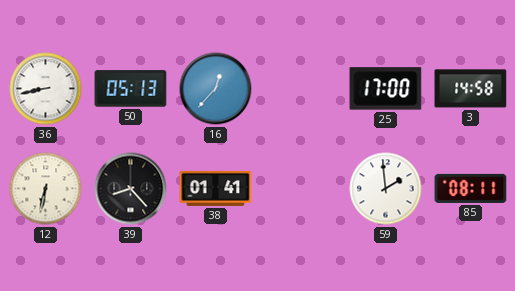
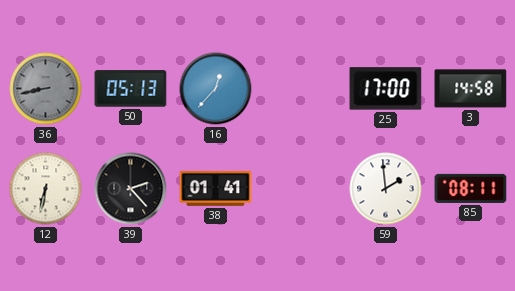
36 dial: white -> grey
39: 8:23 -> 2:23
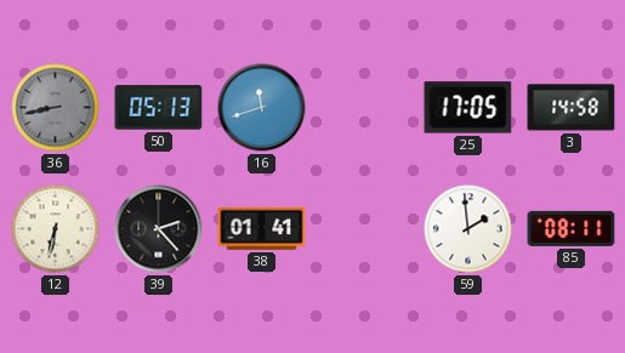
16: 12:37 -> 11:42
25: 17:00 -> 17:05
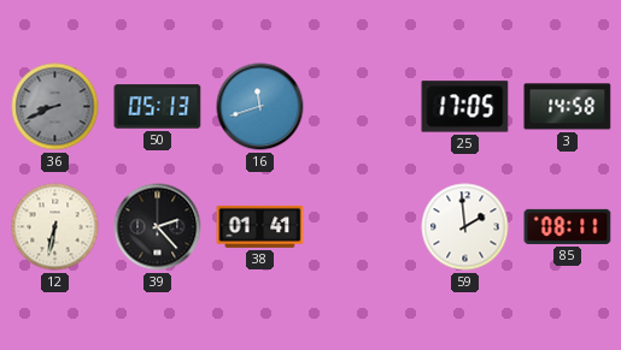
36: 8:43 -> 8:41
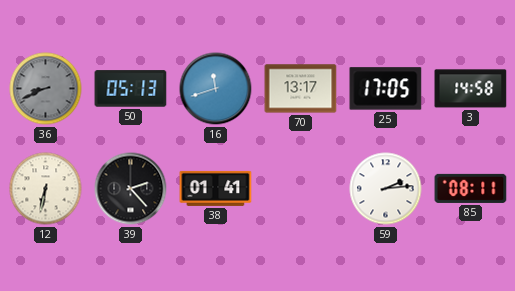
70: none -> 13:17
59: 1:59 -> 2:14
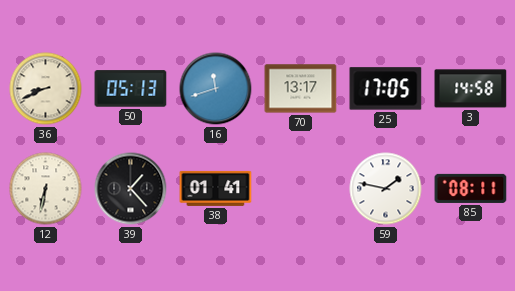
36 dial: grey -> cream
39: 2:23 -> 1:23
59: 2:14 -> 1:47
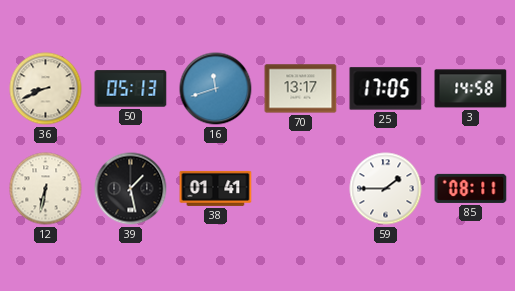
39: 1:23 -> 1:28
59: 1:47 -> 1:45
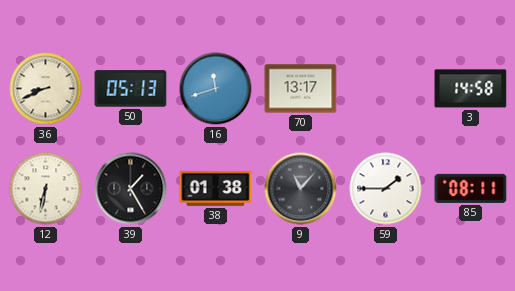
25: 17:05 -> none
39: 1:28 -> 1:25
38: 01:41 -> 01:38
9: none -> 11:07
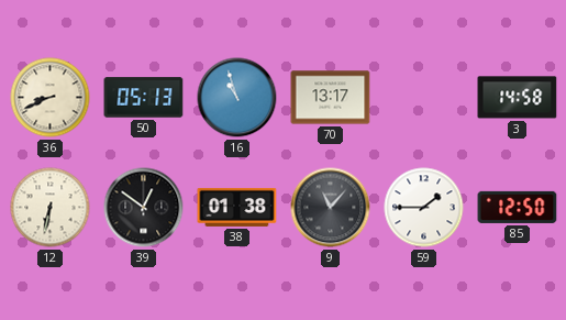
16: 11:42 -> 10:57
39: 1:25 -> 12:51
85: 08:11 -> 12:50
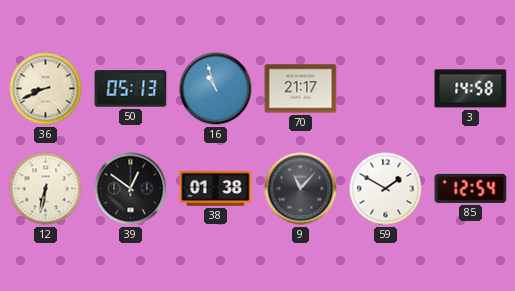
70: 13:17 -> 21:17
59: 1:45 -> 1:50
85: 12:50 -> 12:54
